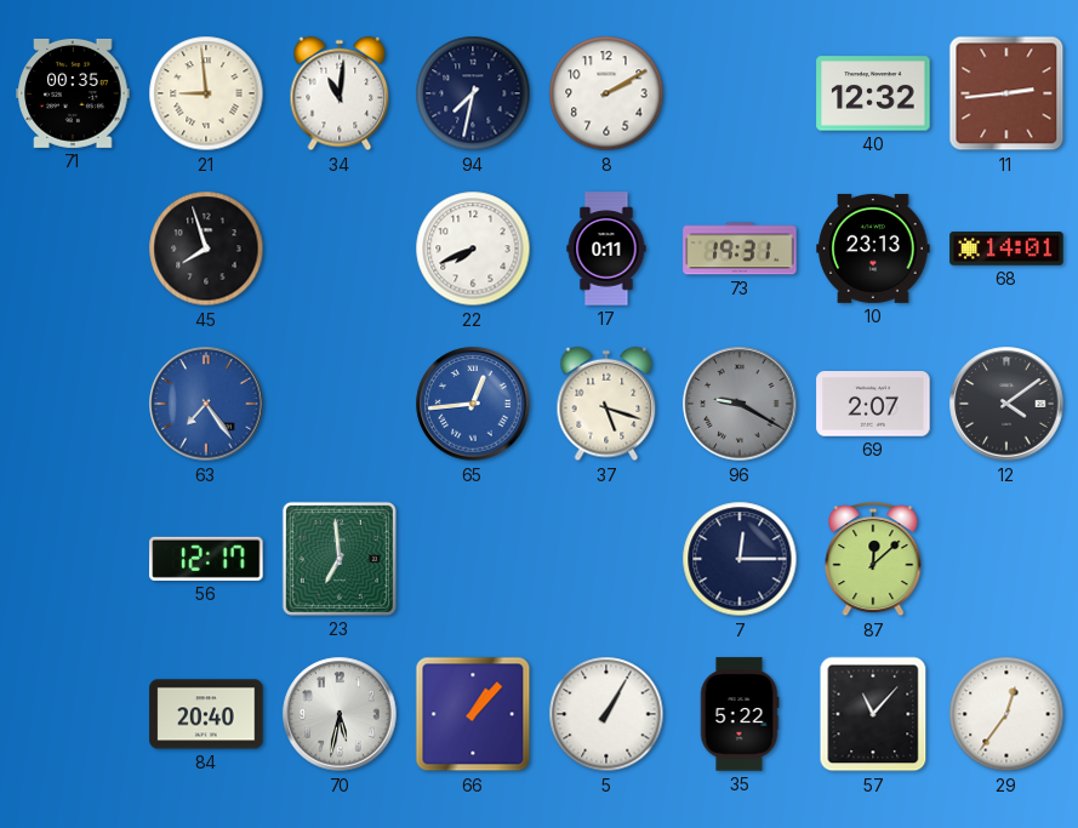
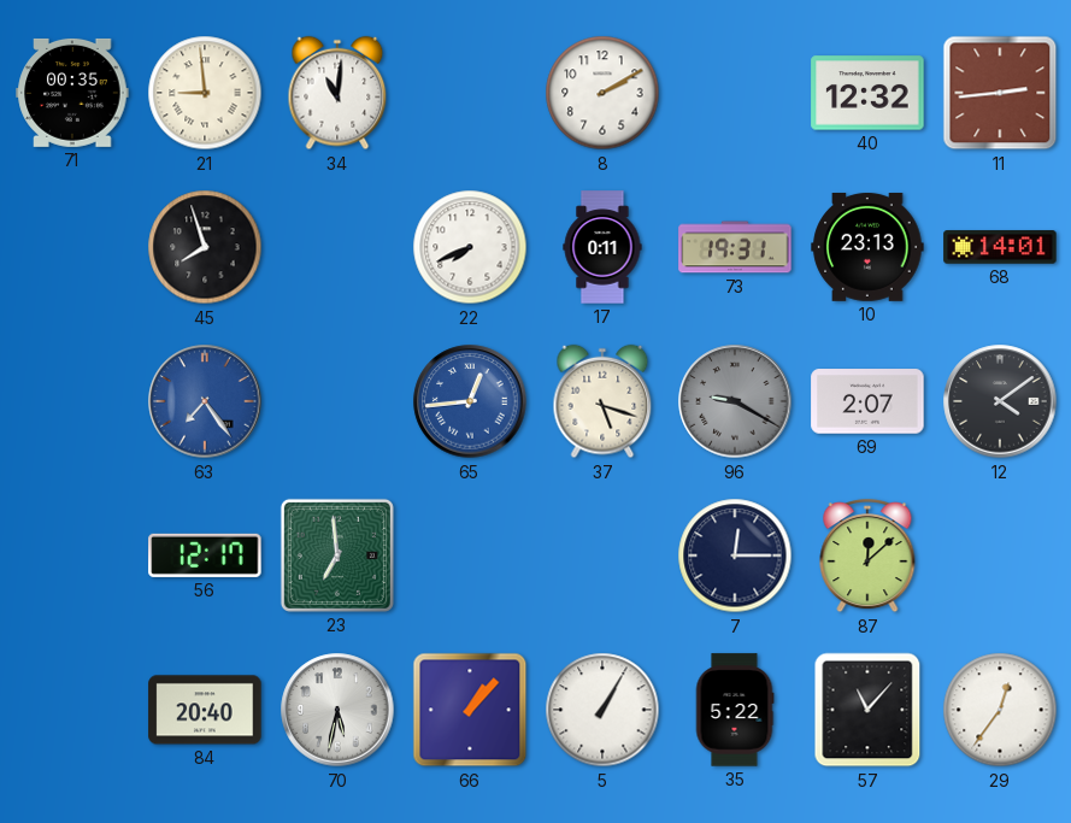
94: 7:32 -> none
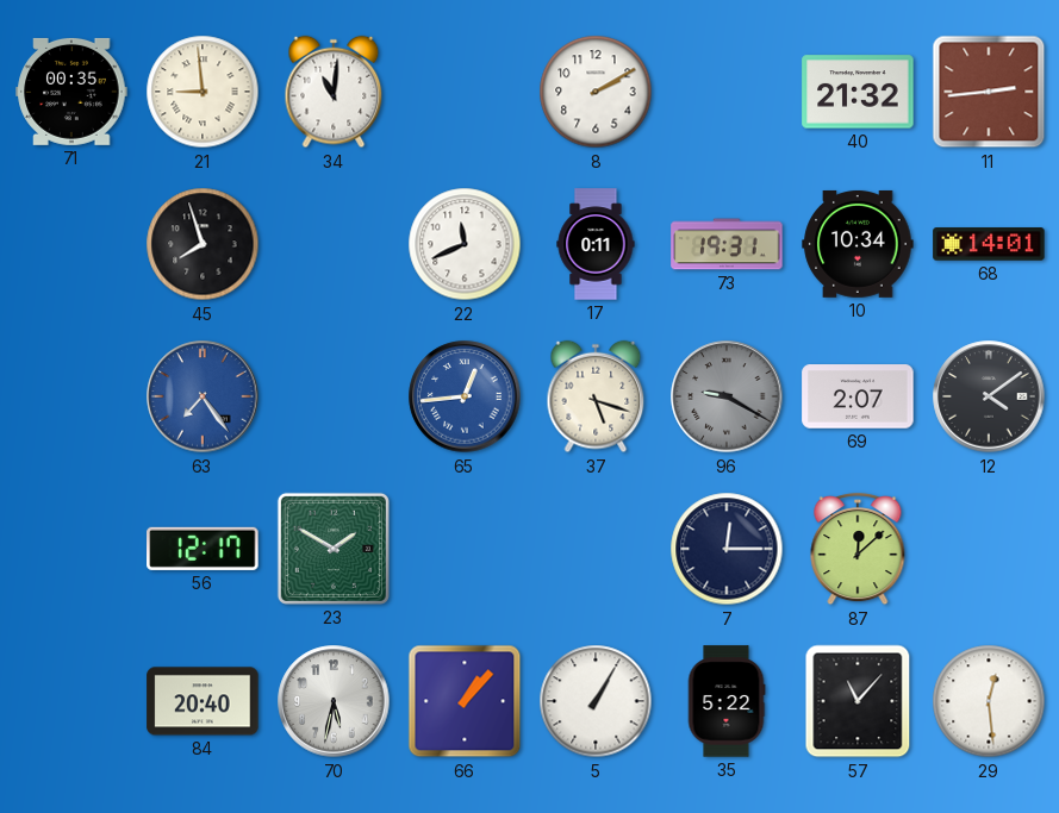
40: 12:32 -> 21:32
22: 7:41 -> 11:41
10: 23:13 -> 10:34
23: 6:59 -> 1:50
29: 12:36 -> 12:29
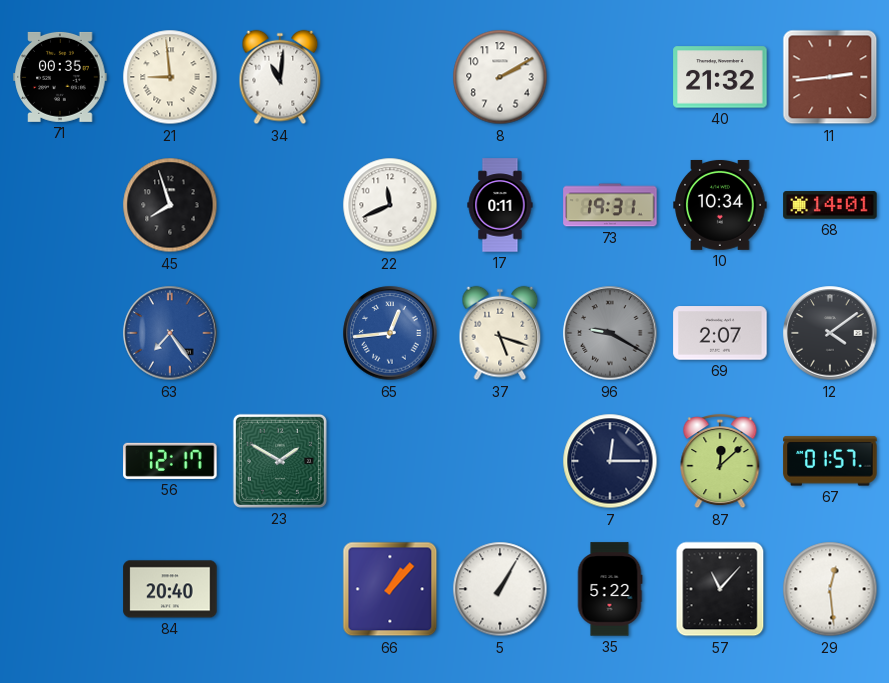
67: none -> 01:57
70: 5:32 -> none
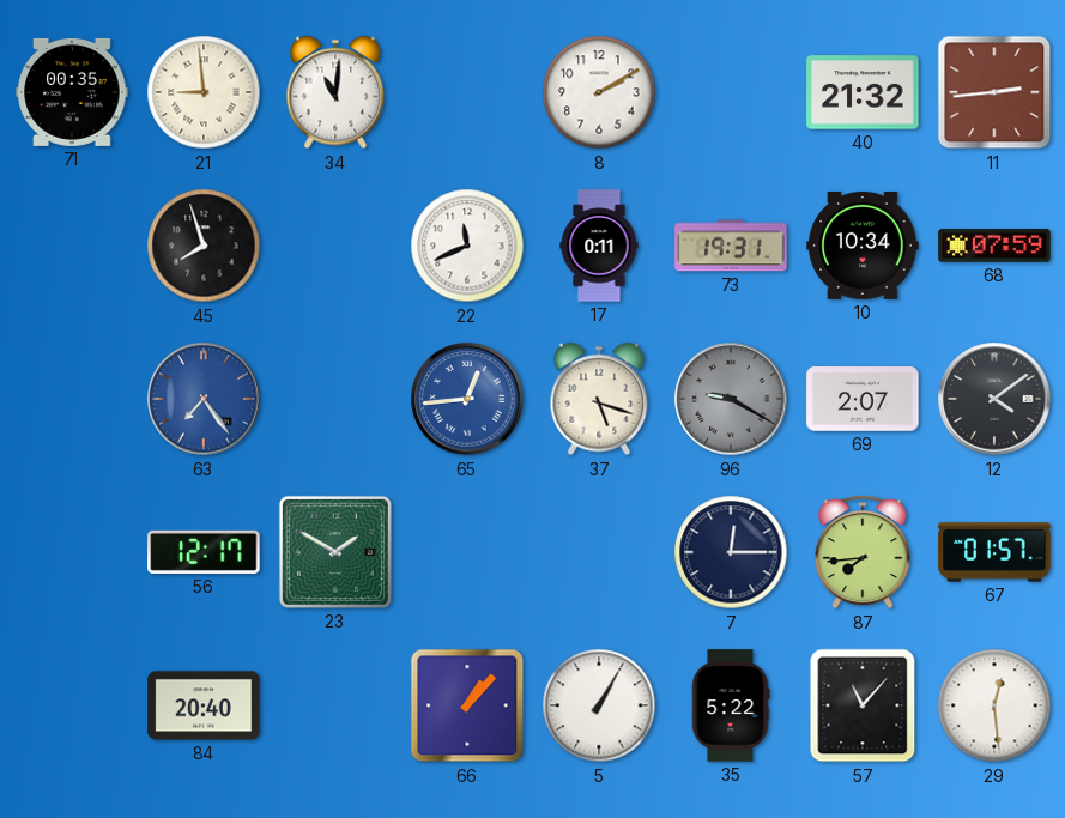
68: 14:01 -> 07:59
87: 12:08 -> 7:44
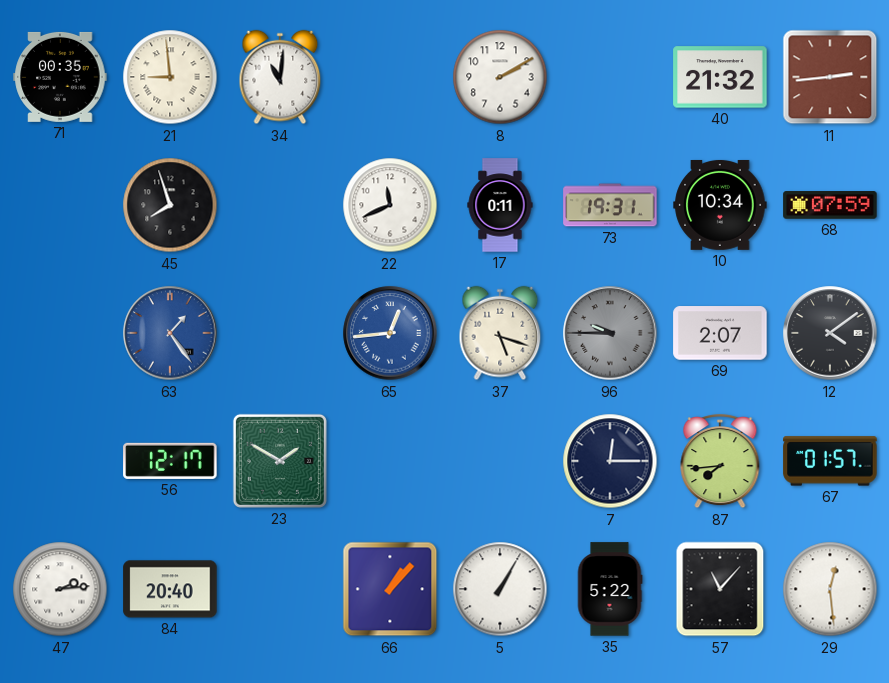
63: 7:24 -> 1:24
96: 9:20 -> 9:45
47: none -> 2:14
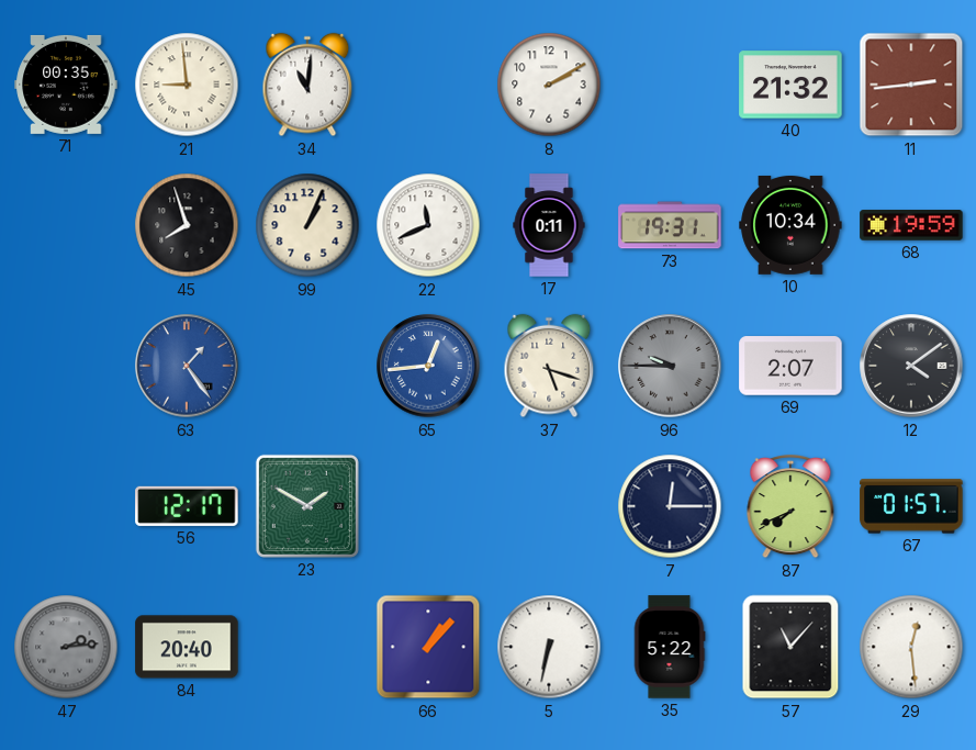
99: none -> 1:04
68: 07:59 -> 19:59
87: 7:44 -> 7:41
47 dial: white -> grey
5: 1:05 -> 6:32
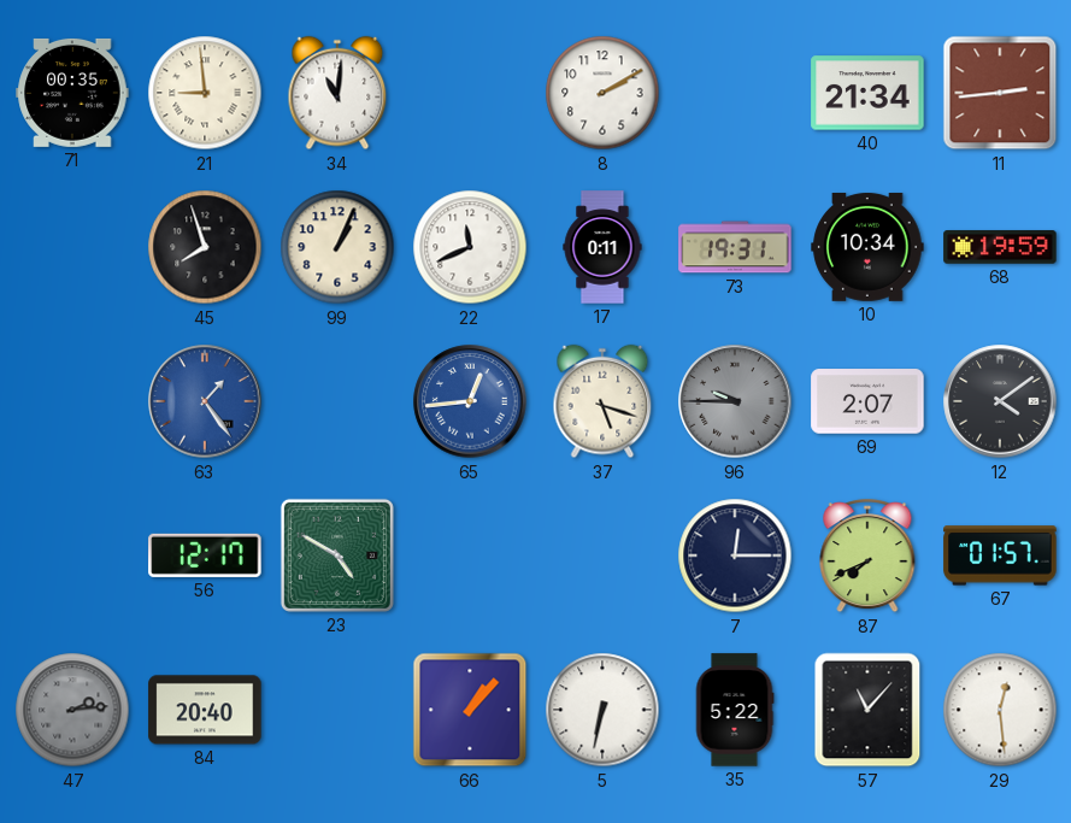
40: 21:32 -> 21:34
23: 1:50 -> 4:50
